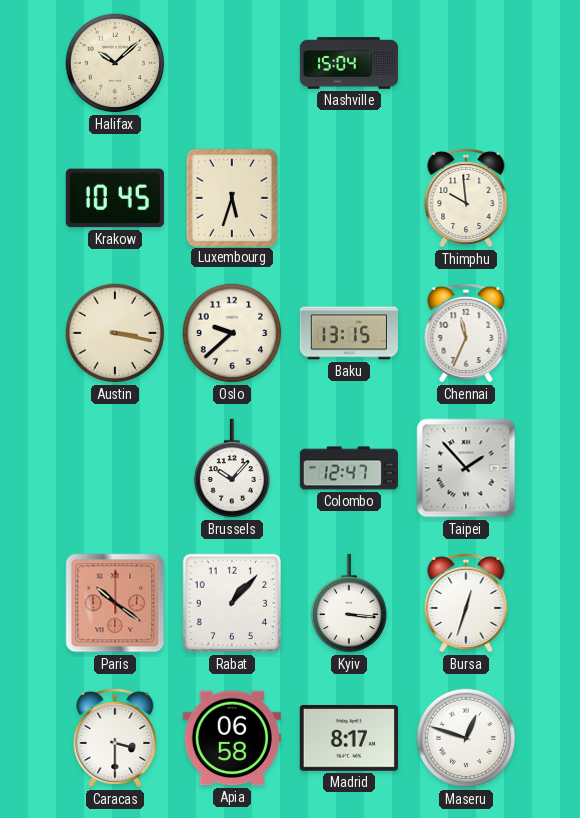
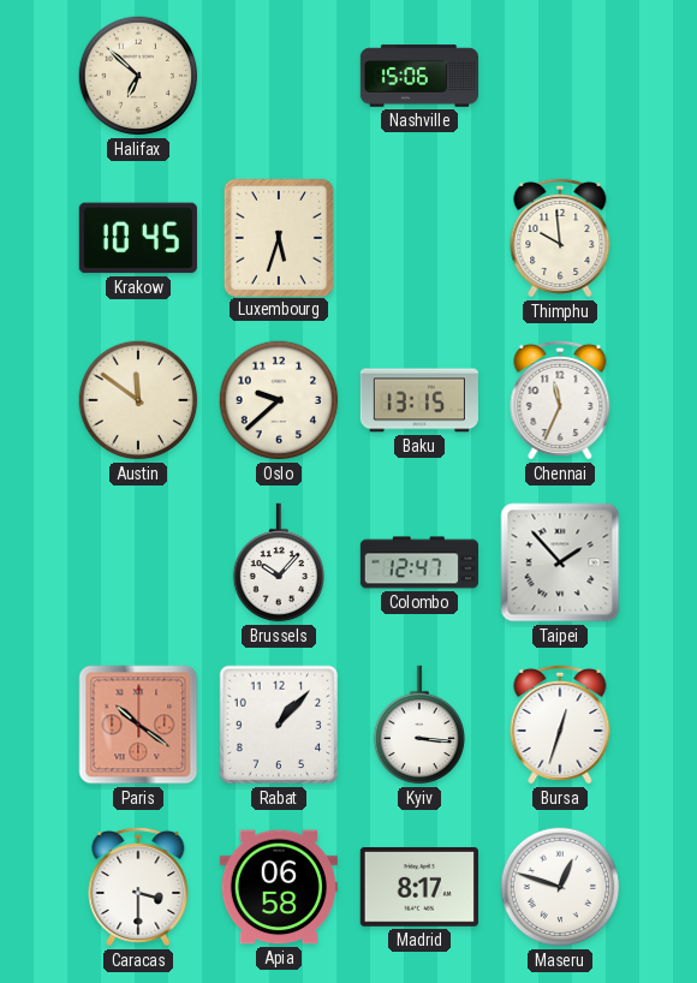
Halifax: 10:08 -> 6:52
Nashville: 15:04 -> 15:06
Austin: 3:17 -> 11:51
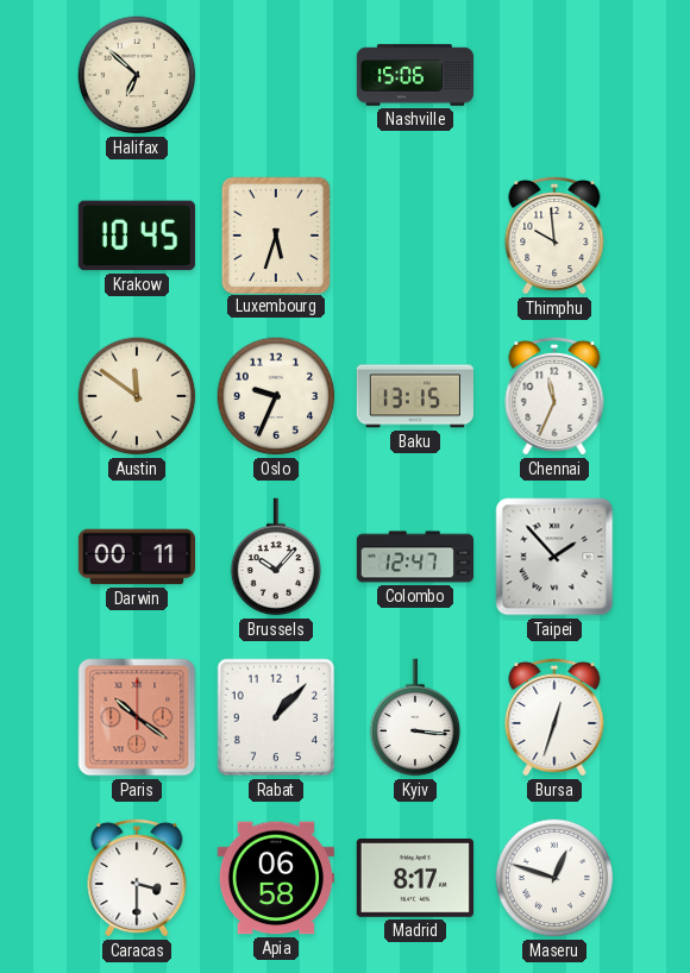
Oslo: 9:38 -> 9:34
Darwin: none -> 00:11
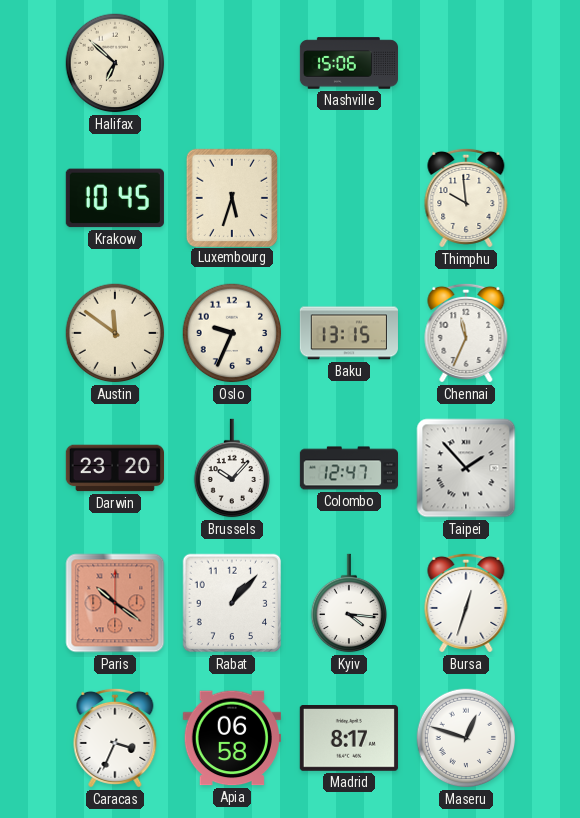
Darwin: 00:11 -> 23:20
Kyiv: 3:16 -> 4:16
Caracas: 3:30 -> 3:34
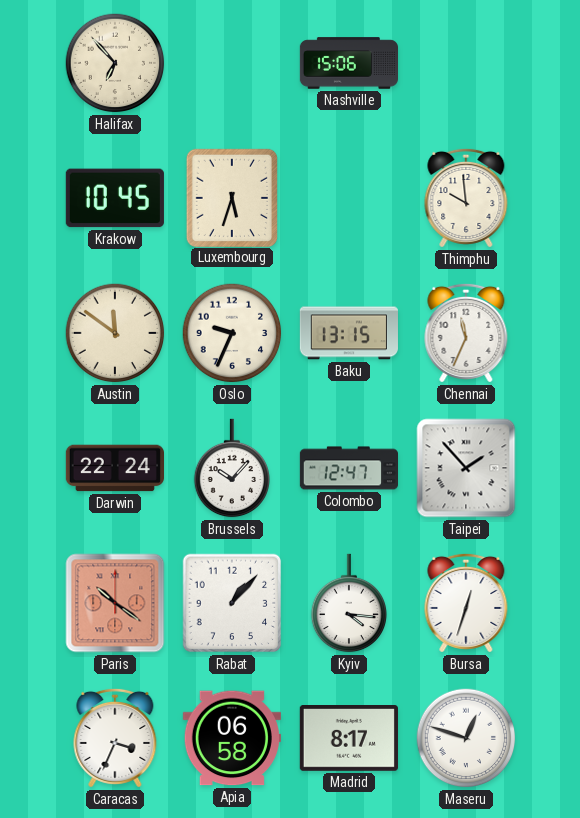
Halifax: 6:52 -> 6:53
Darwin: 23:20 -> 22:24
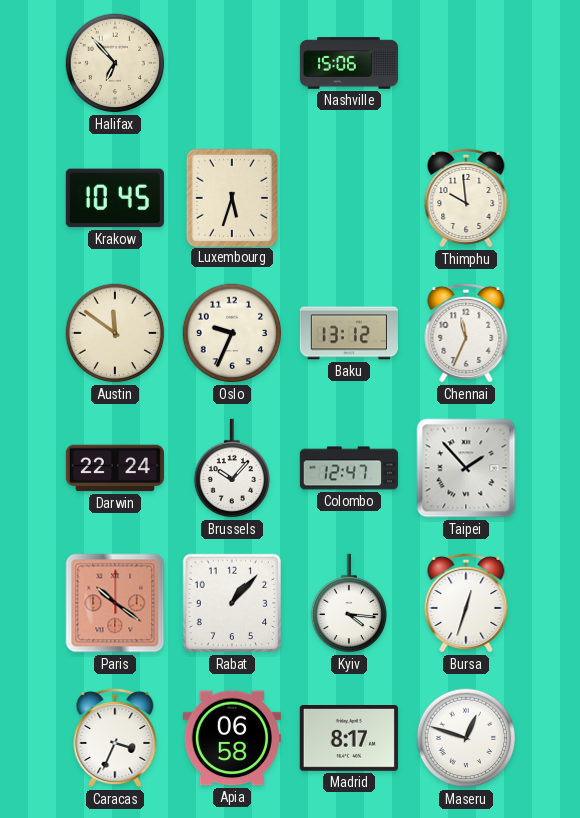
Baku: 13:15 -> 13:12
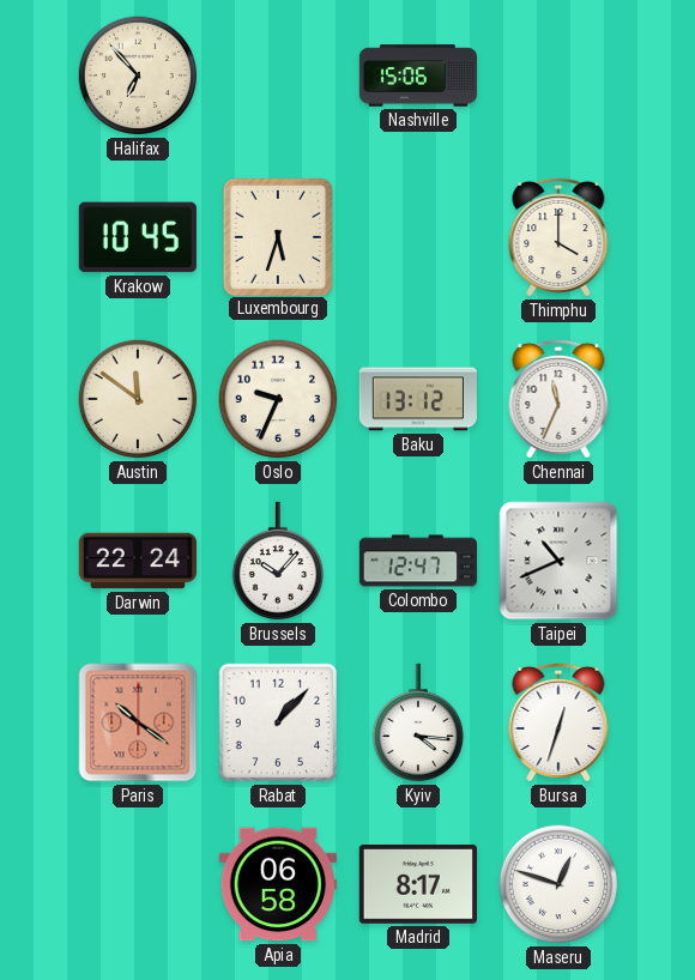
Thimphu: 9:59 -> 4:00
Taipei: 1:53 -> 10:41
Caracas: 3:34 -> none
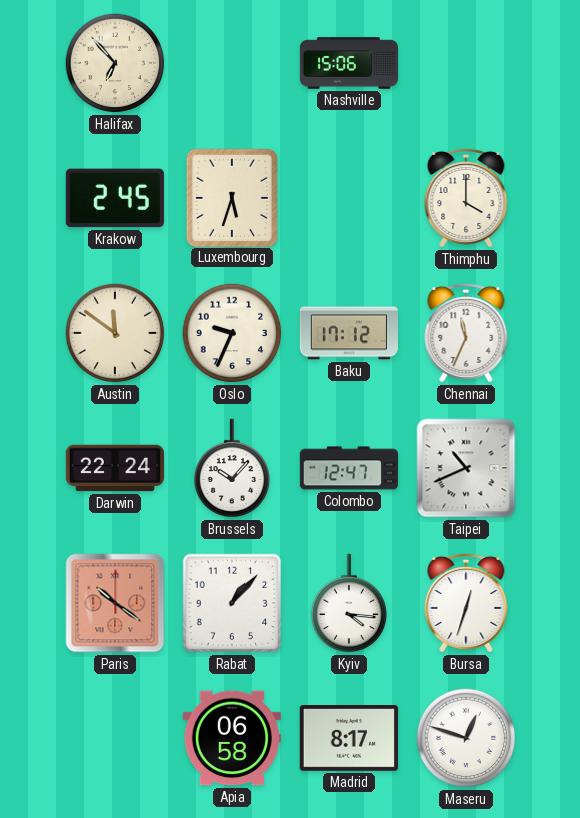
Krakow: 10:45 -> 2:45
Baku: 13:12 -> 17:12
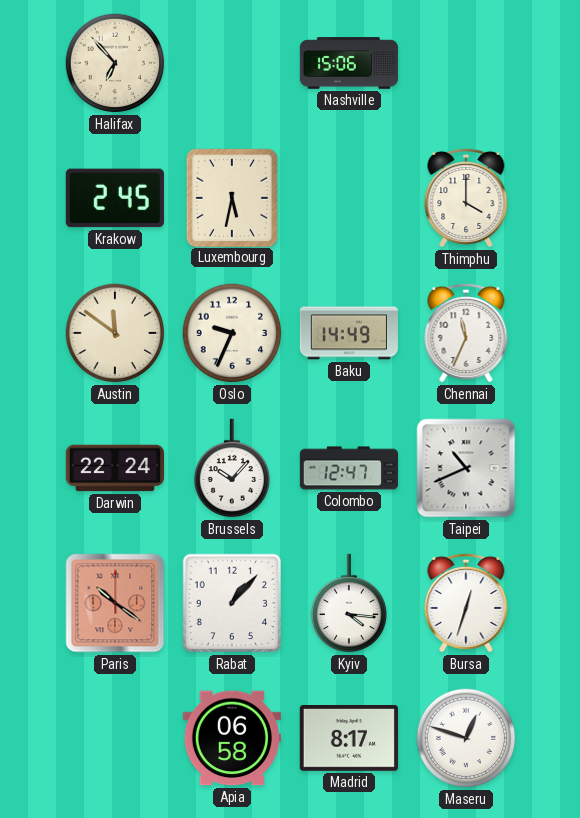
Luxembourg: 5:33 -> 5:32
Baku: 17:12 -> 14:49
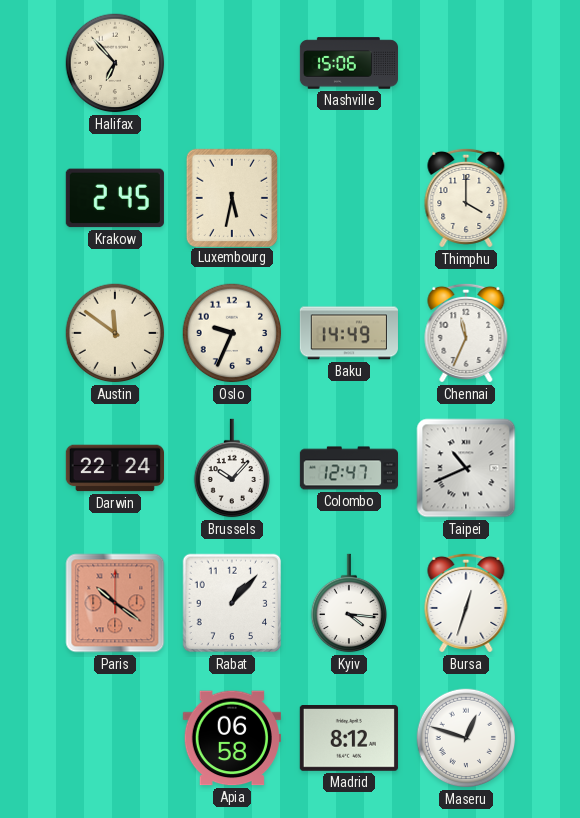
Madrid: 8:17 -> 8:12
